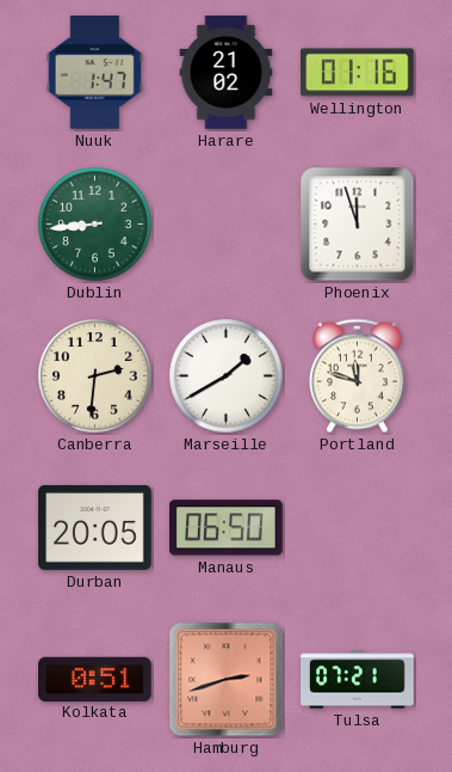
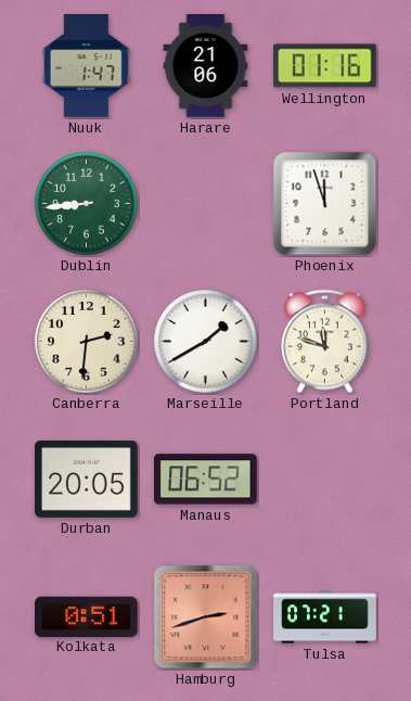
Harare: 21:02 -> 21:06
Manaus: 06:50 -> 06:52
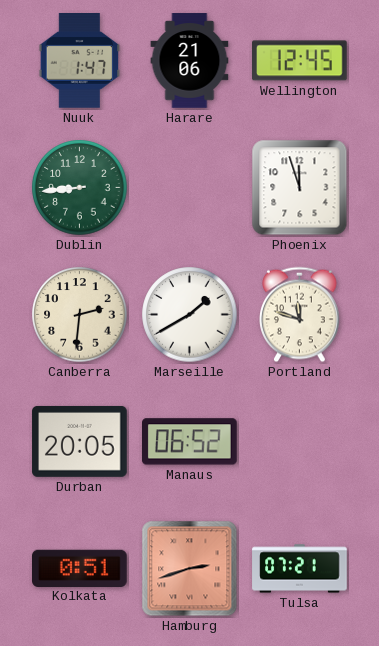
Wellington: 01:16 -> 12:45
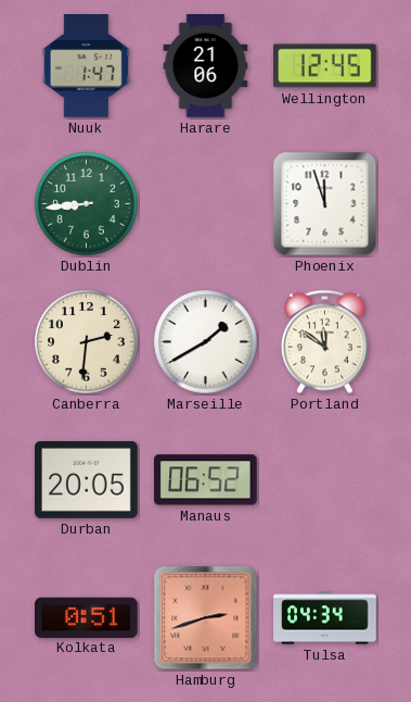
Portland: 11:48 -> 11:51
Tulsa: 07:21 -> 04:34
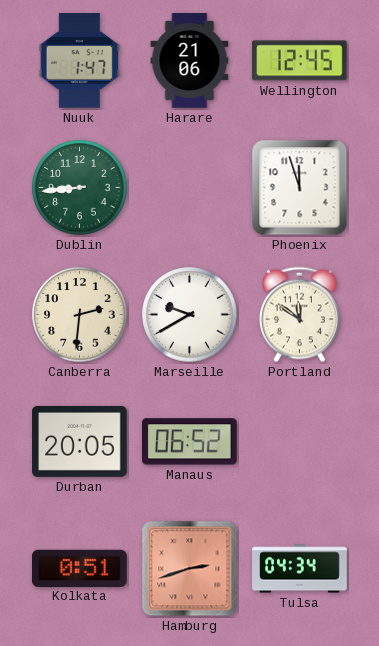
Marseille: 1:40 -> 9:40
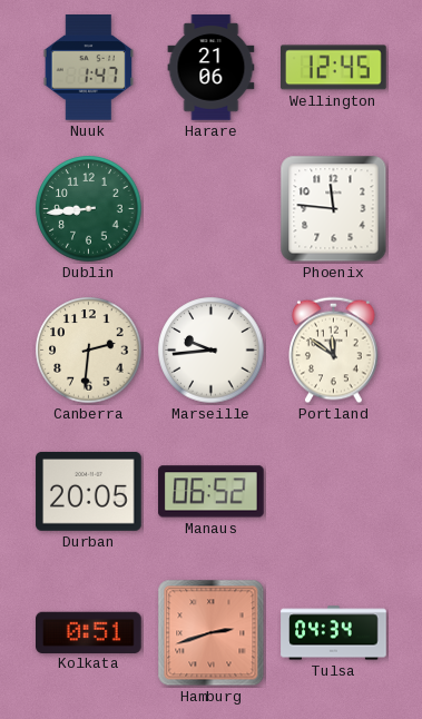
Phoenix: 11:57 -> 11:46
Marseille: 9:40 -> 9:44
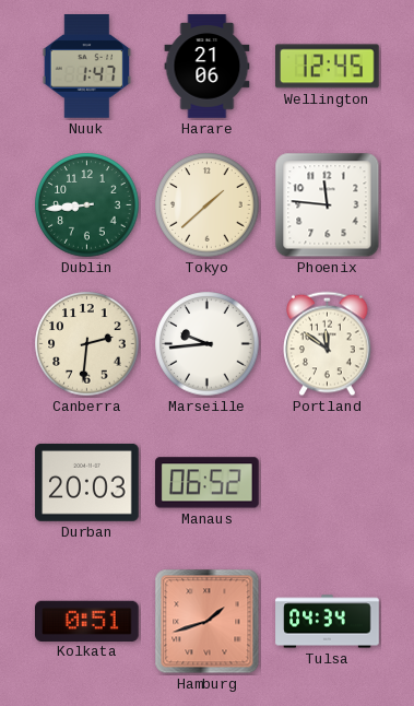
Tokyo: none -> 1:38
Durban: 20:05 -> 20:03
Hamburg: 2:42 -> 1:42
